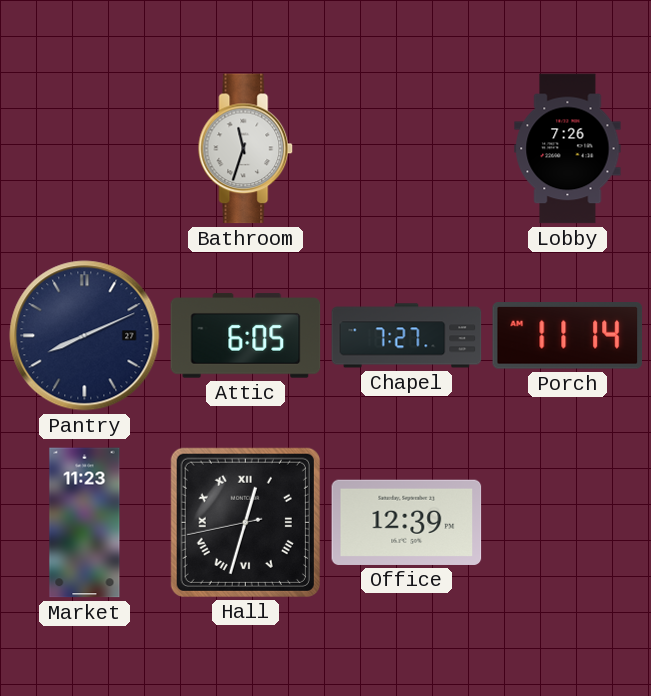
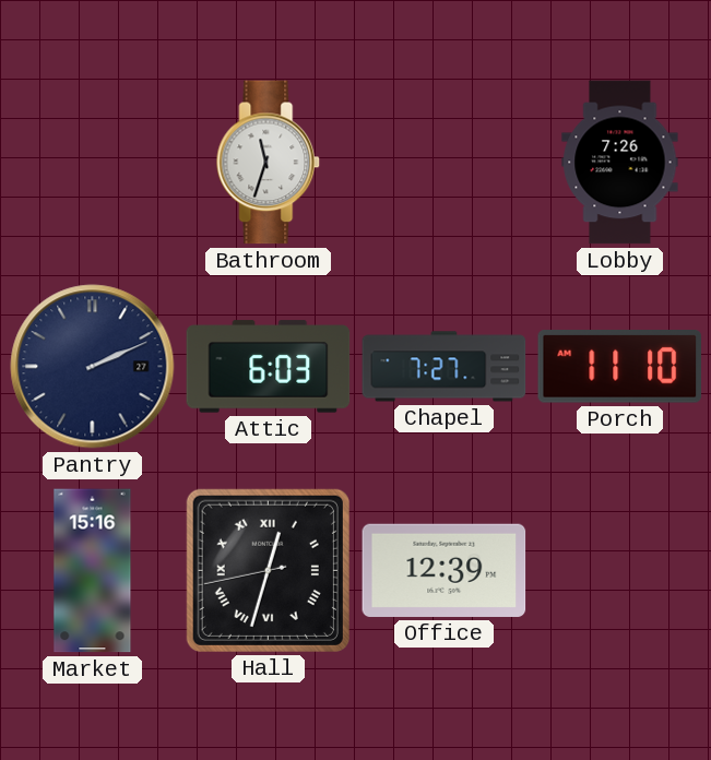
Pantry: 8:11 -> 2:11
Attic: 6:05 -> 6:03
Porch: 11:14 -> 11:10
Market: 11:23 -> 15:16
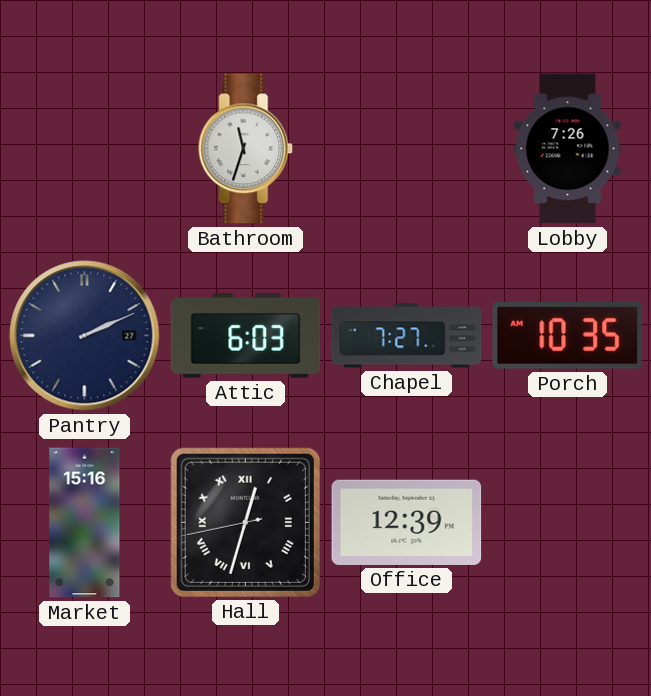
Porch: 11:10 -> 10:35
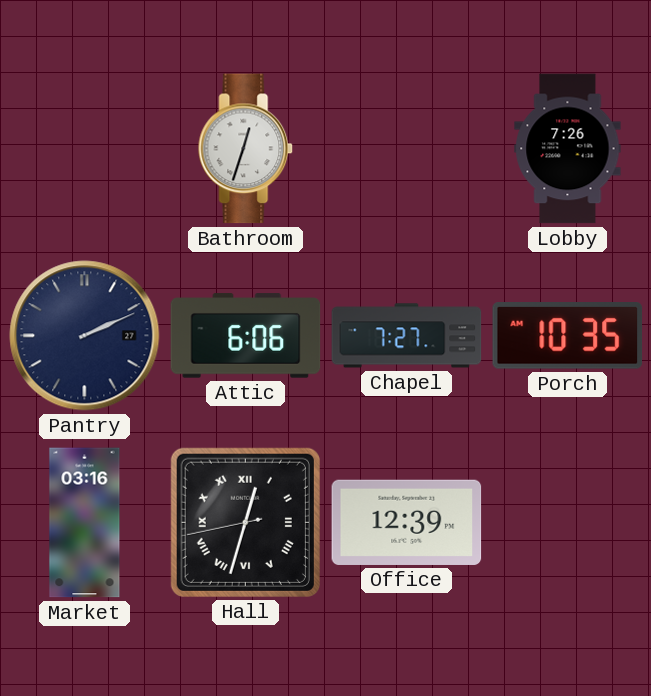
Bathroom: 11:33 -> 12:33
Attic: 6:03 -> 6:06
Market: 15:16 -> 03:16
